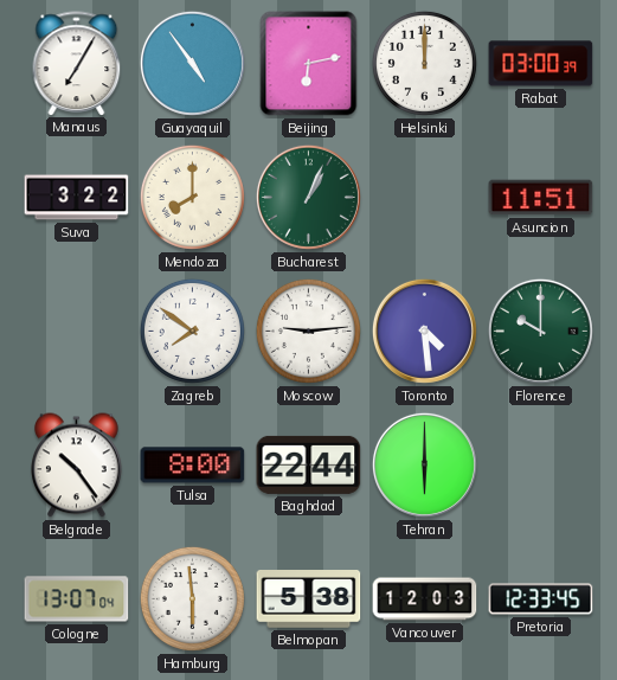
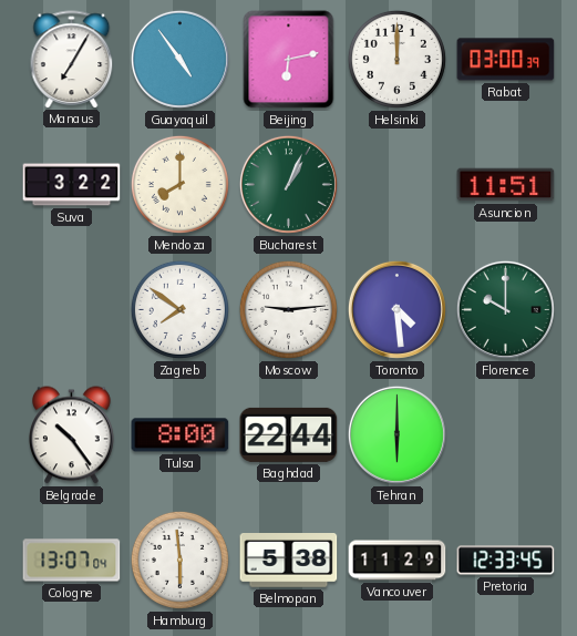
Vancouver: 12:03 -> 11:29
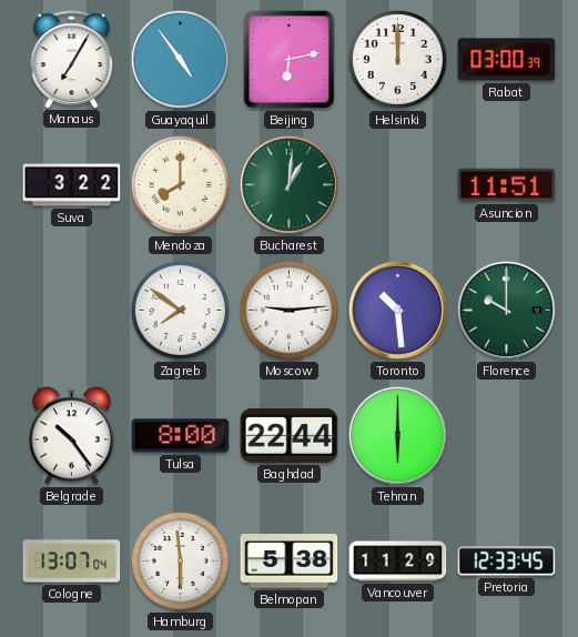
Bucharest: 1:04 -> 1:01
Toronto: 4:29 -> 10:29
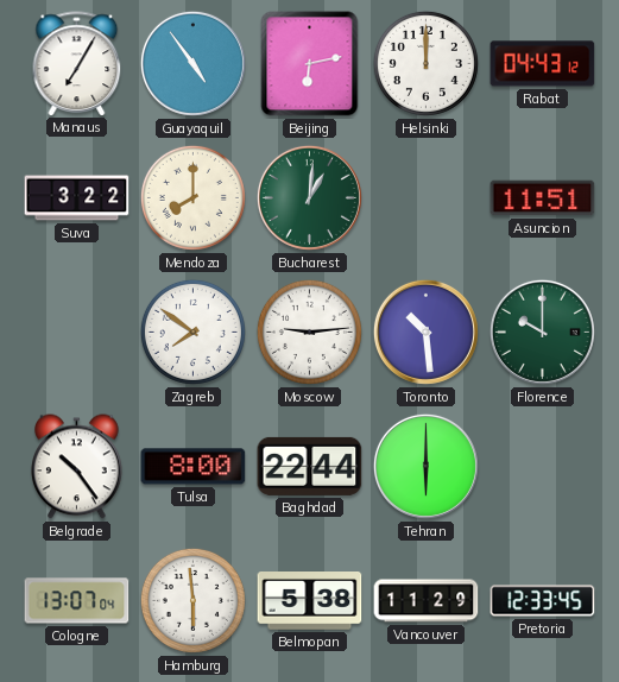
Rabat: 03:00 -> 04:43
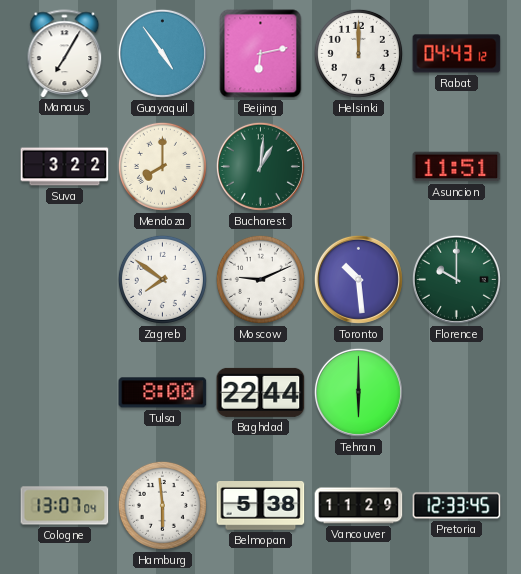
Moscow: 9:14 -> 9:11
Belgrade: 10:24 -> none
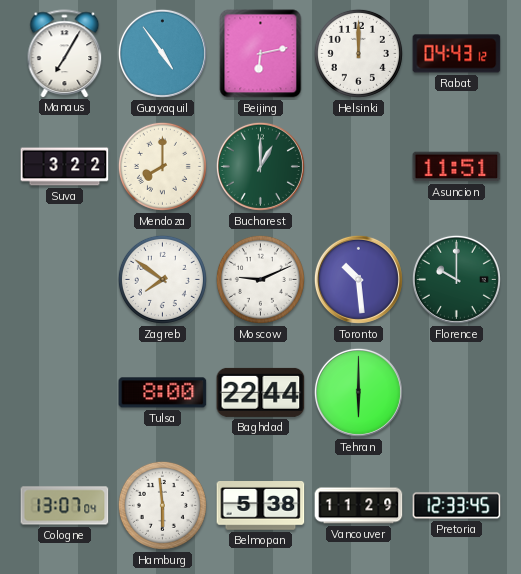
Bucharest: 1:01 -> 1:00
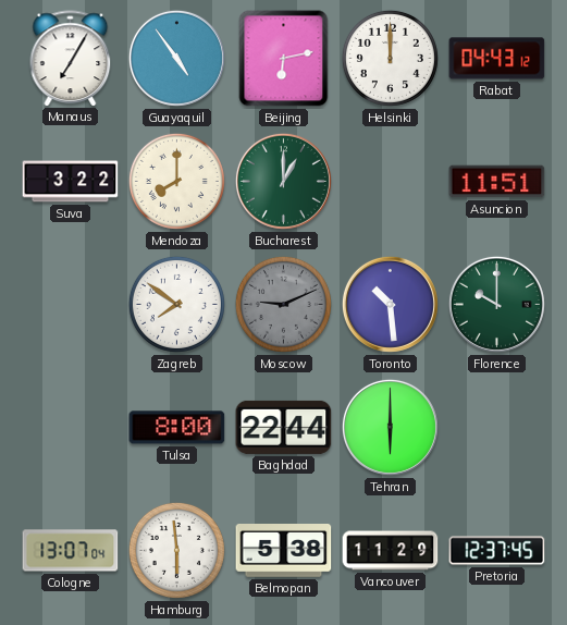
Moscow dial: white -> grey
Pretoria: 12:33 -> 12:37
